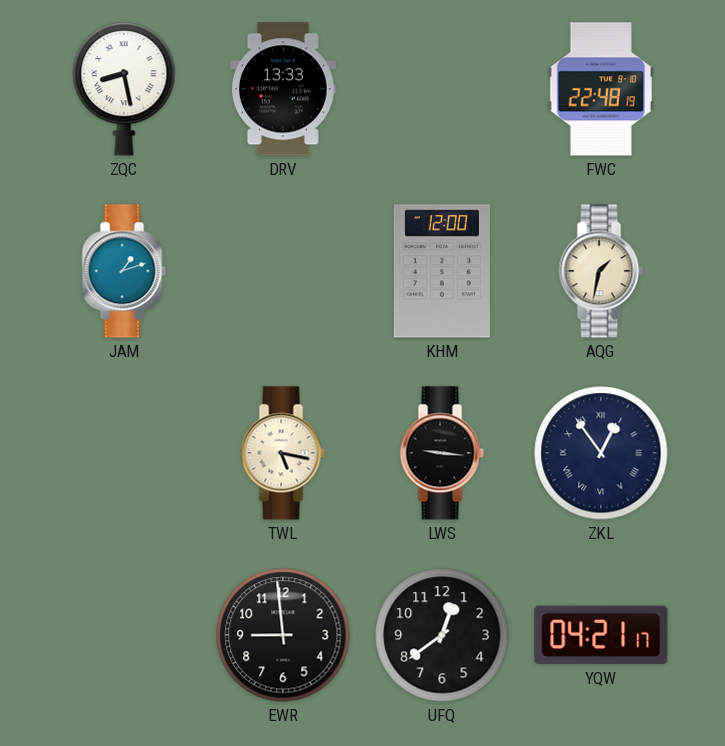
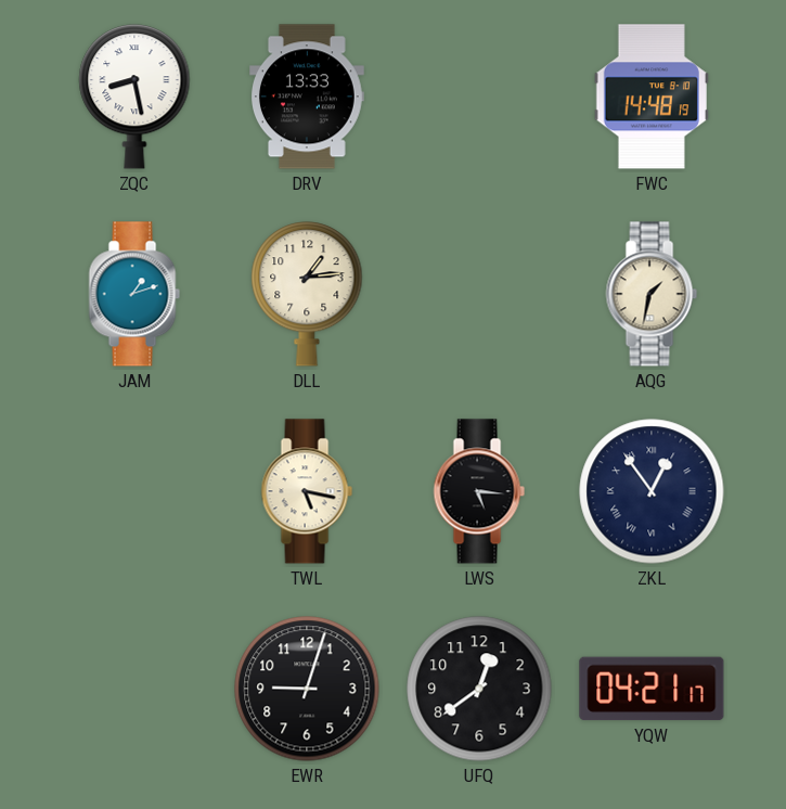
FWC: 22:48 -> 14:48
DLL: none -> 1:14
KHM: 12:00 -> none
LWS: 9:16 -> 5:16
EWR: 8:59 -> 9:03
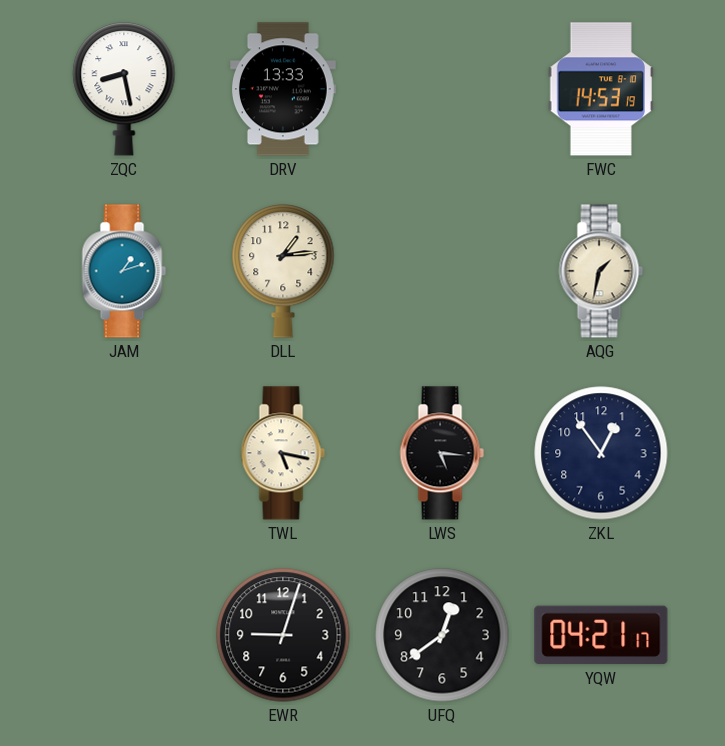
FWC: 14:48 -> 14:53
ZKL numerals: Roman -> Arabic
